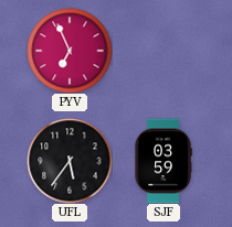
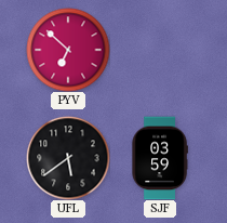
PYV: 6:56 -> 6:52
UFL: 5:36 -> 5:39
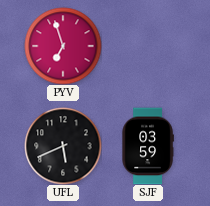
PYV: 6:52 -> 6:57
UFL: 5:39 -> 5:41
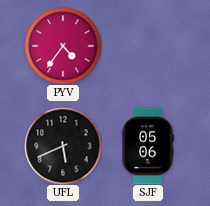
PYV: 6:57 -> 4:36
SJF: 03:59 -> 05:06
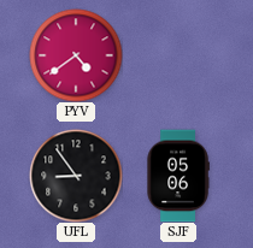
PYV: 4:36 -> 4:39
UFL: 5:41 -> 8:54
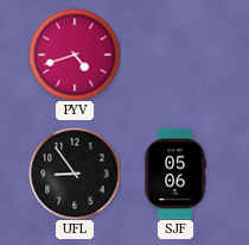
PYV: 4:39 -> 4:42
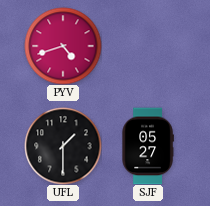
UFL: 8:54 -> 1:30
SJF: 05:06 -> 05:27
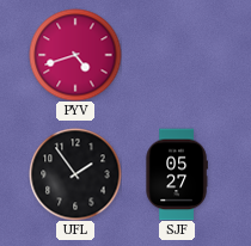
UFL: 1:30 -> 1:54
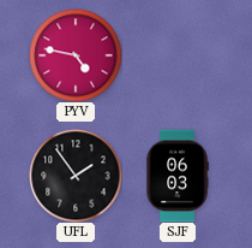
PYV: 4:42 -> 4:47
SJF: 05:27 -> 06:03
